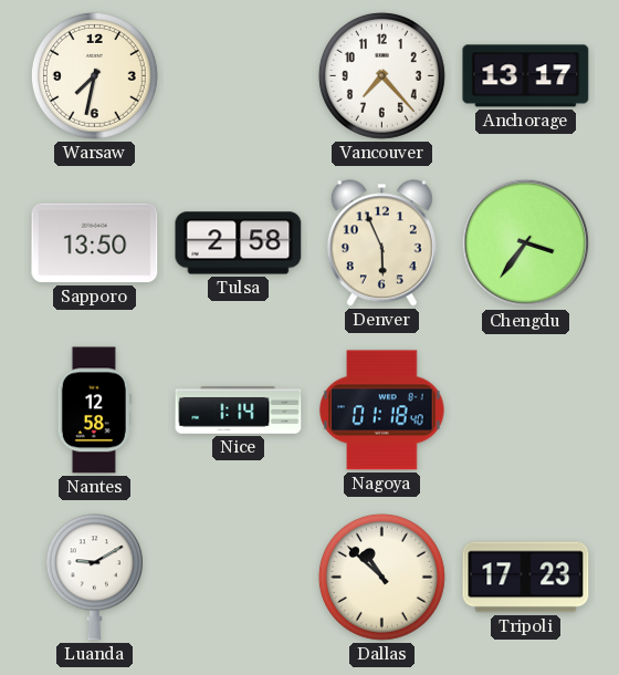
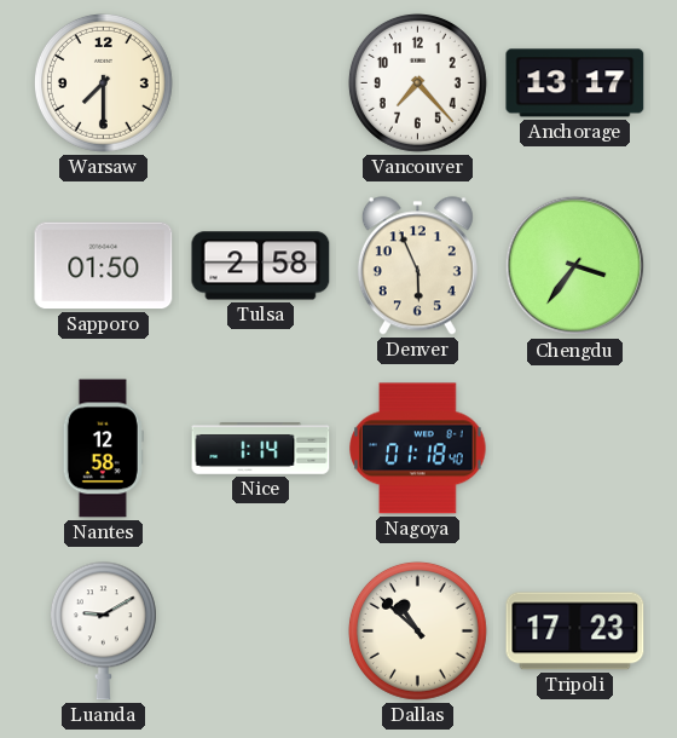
Warsaw: 7:32 -> 7:30
Sapporo: 13:50 -> 01:50
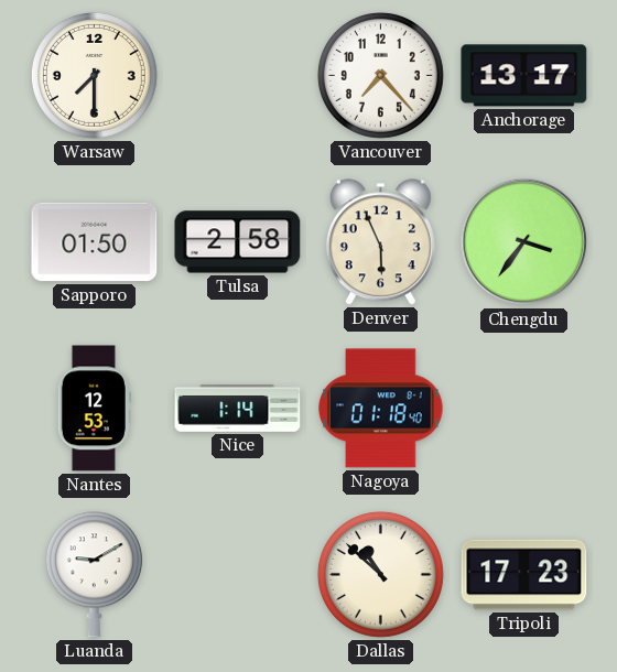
Nantes: 12:58 -> 12:53
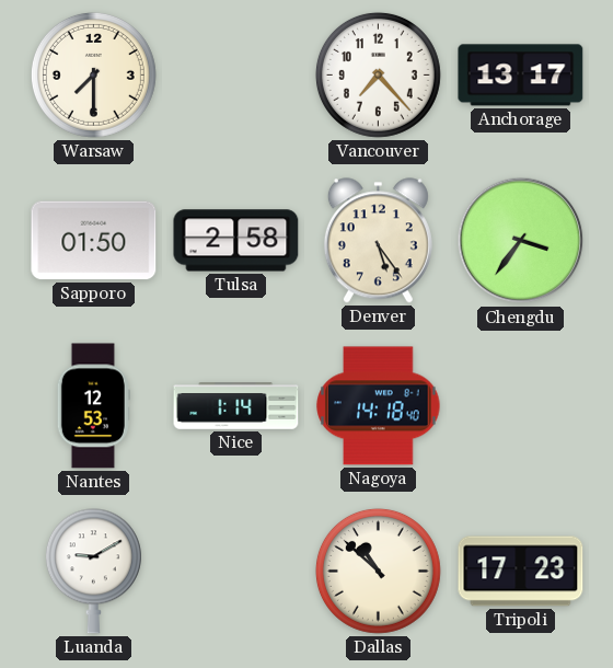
Denver: 5:56 -> 5:24
Nagoya: 01:18 -> 14:18
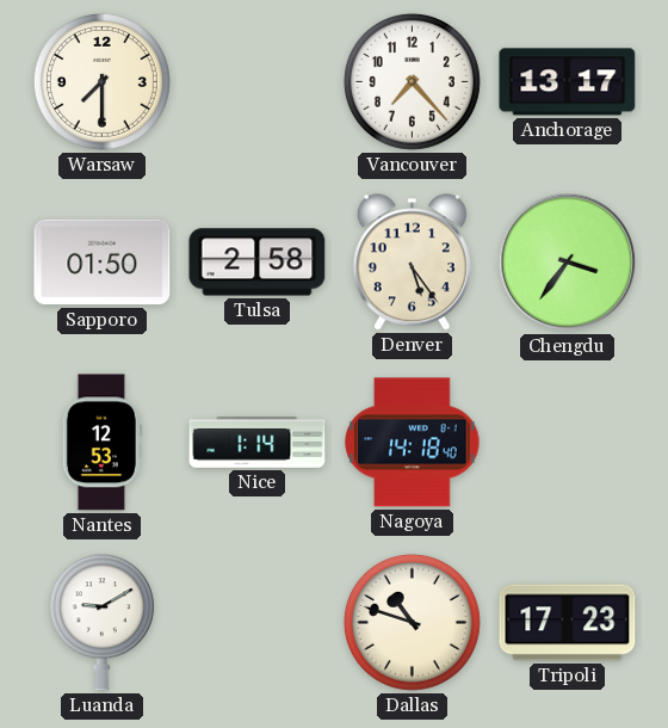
Dallas: 10:52 -> 10:48
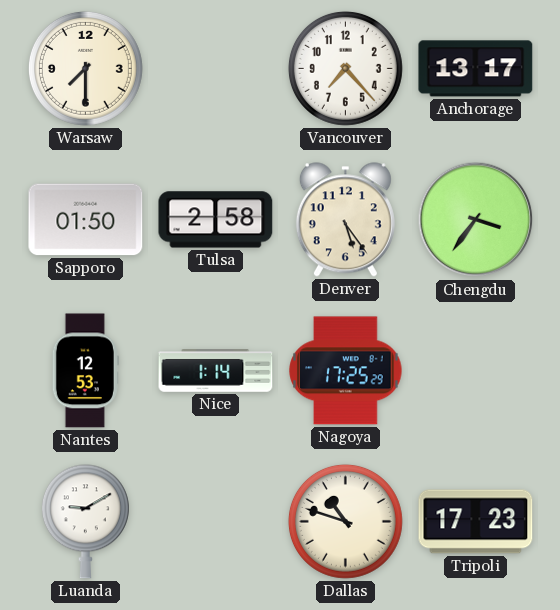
Nagoya: 14:18 -> 17:25
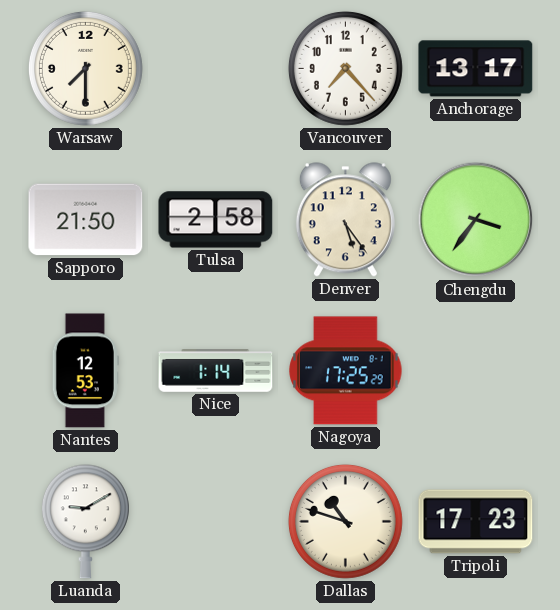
Sapporo: 01:50 -> 21:50
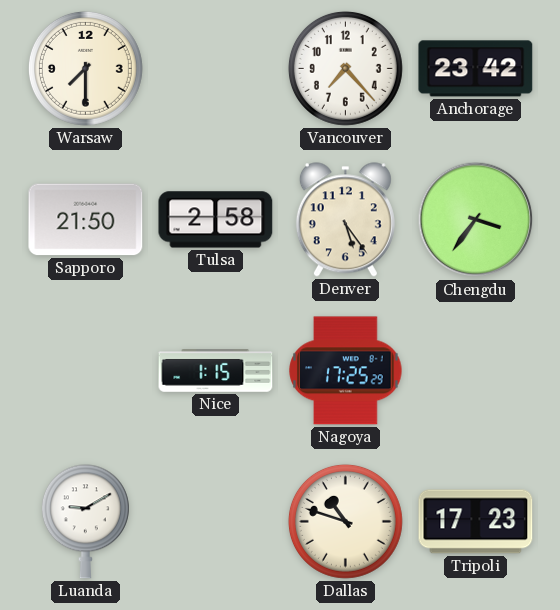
Anchorage: 13:17 -> 23:42
Nantes: 12:53 -> none
Nice: 1:14 -> 1:15
